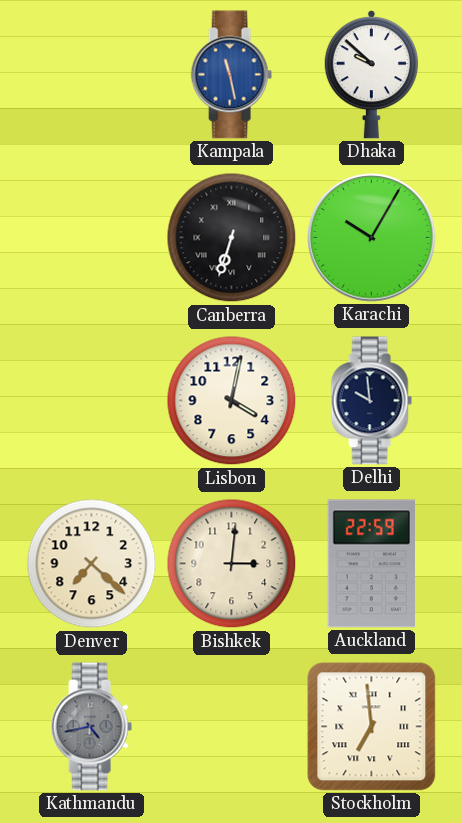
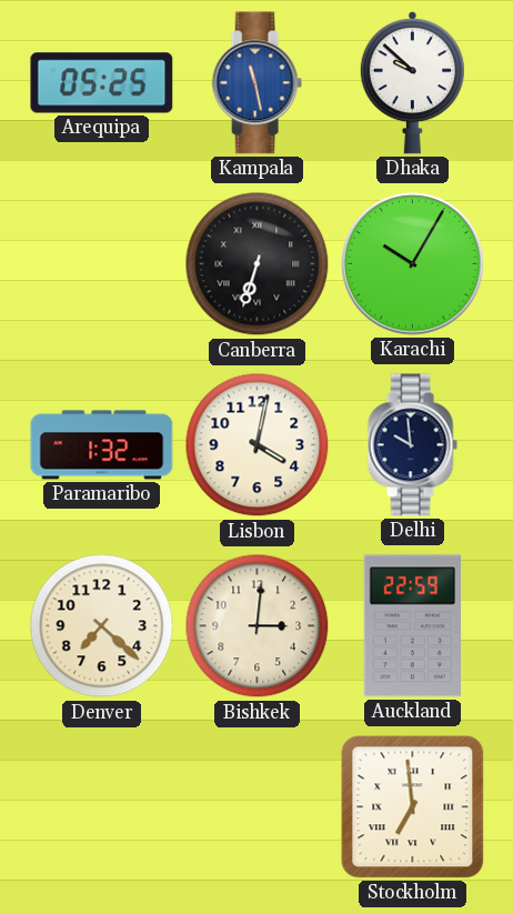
Arequipa: none -> 05:25
Paramaribo: none -> 1:32
Kathmandu: 4:43 -> none
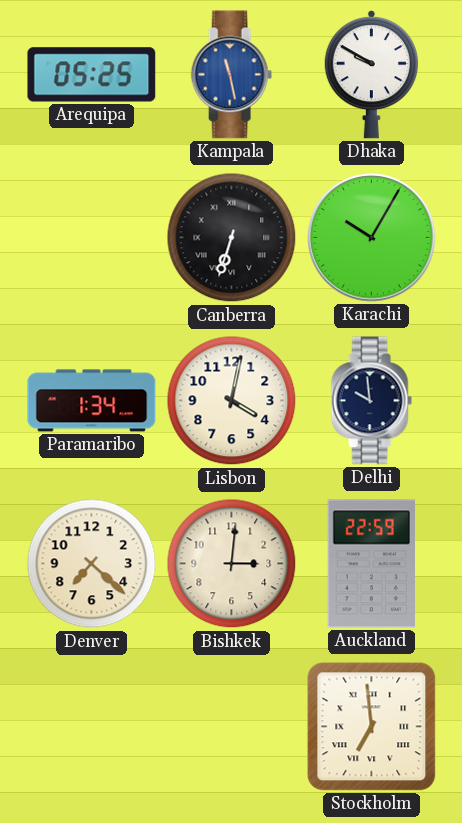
Dhaka: 9:52 -> 9:50
Paramaribo: 1:32 -> 1:34
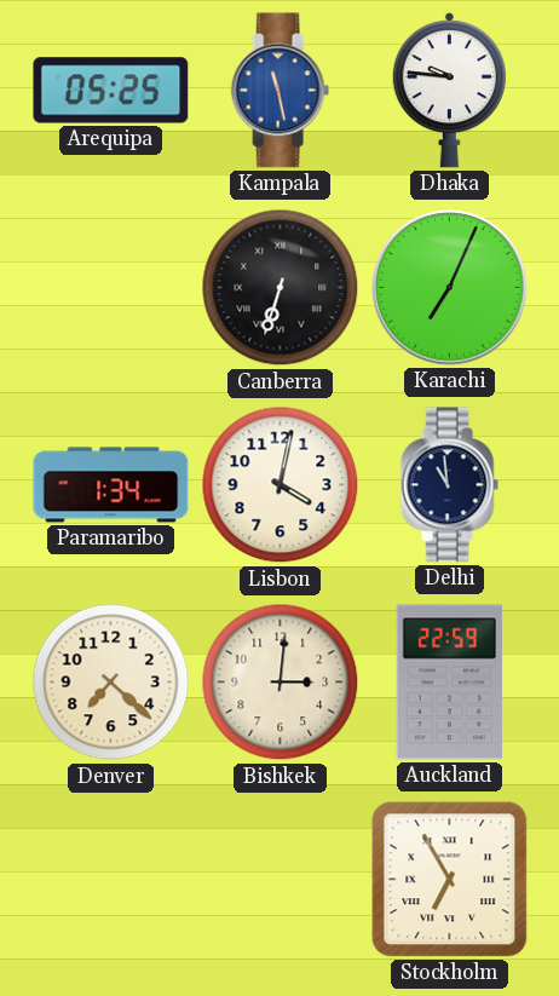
Dhaka: 9:50 -> 9:46
Karachi: 10:05 -> 7:04
Delhi: 9:59 -> 10:59
Stockholm: 6:59 -> 6:55
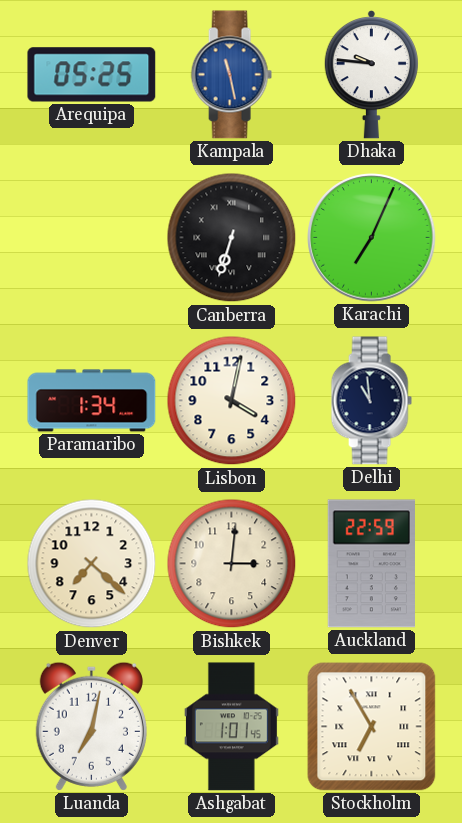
Luanda: none -> 7:02
Ashgabat: none -> 1:01
